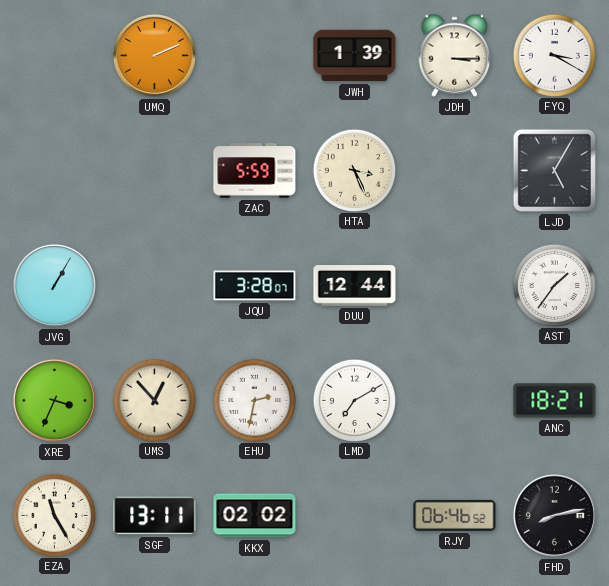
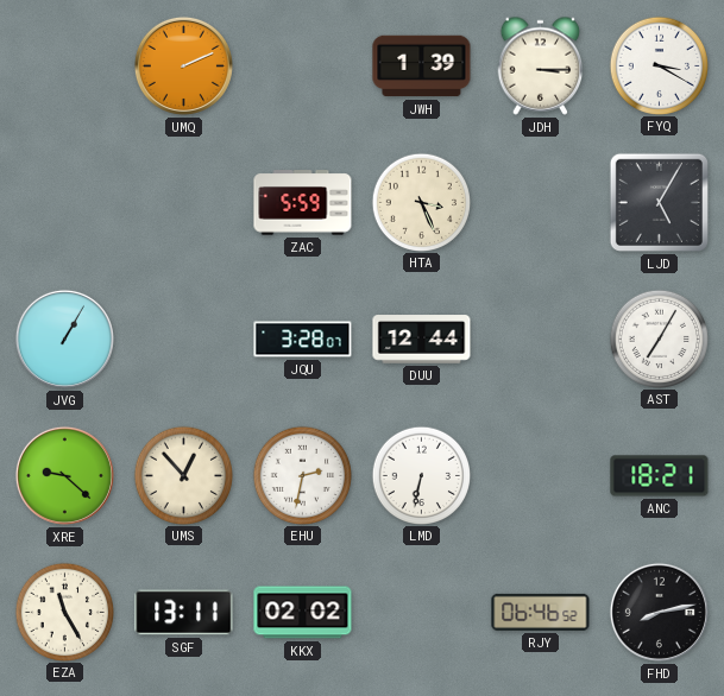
AST: 1:36 -> 7:05
XRE: 3:34 -> 9:22
LMD: 7:10 -> 6:32
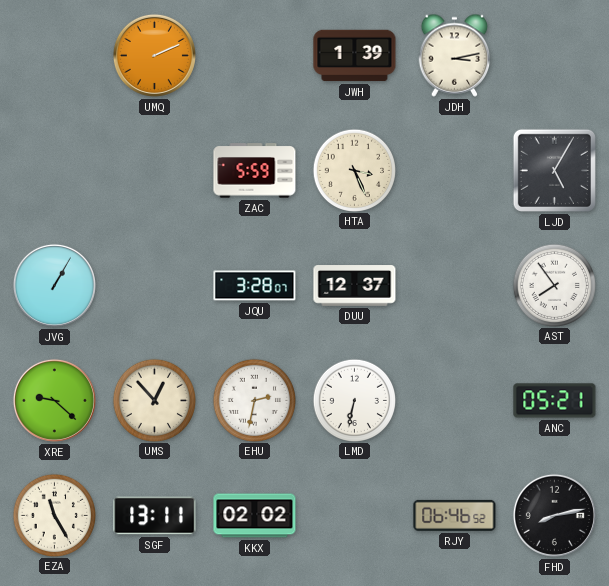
JDH: 3:15 -> 3:13
FYQ: 3:20 -> none
DUU: 12:44 -> 12:37
AST: 7:05 -> 7:54
ANC: 18:21 -> 05:21
